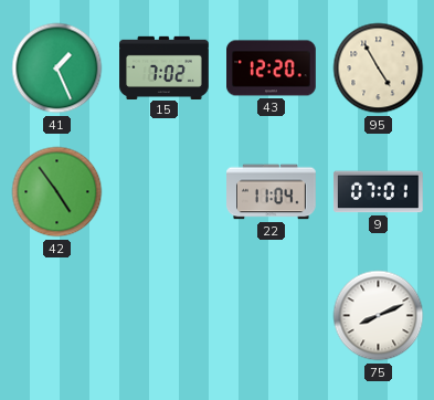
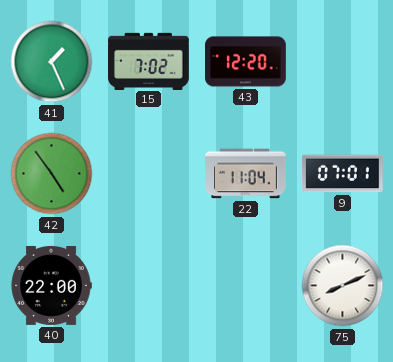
95: 4:55 -> none
40: none -> 22:00
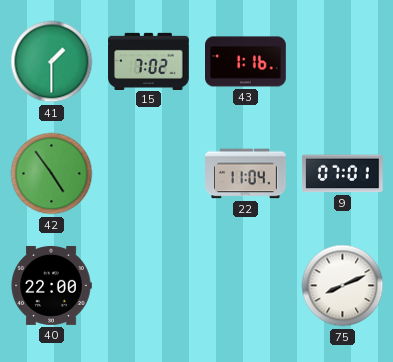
41: 1:26 -> 1:30
43: 12:20 -> 1:16
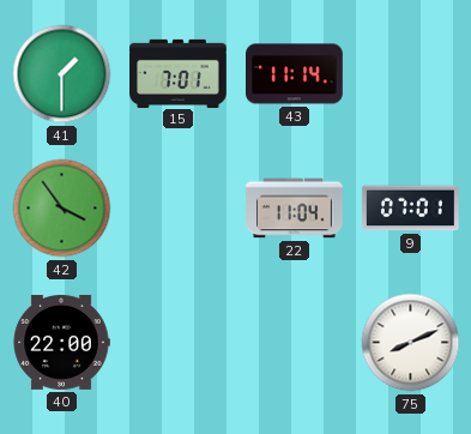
15: 7:02 -> 7:01
43: 1:16 -> 11:14
42: 4:54 -> 3:54
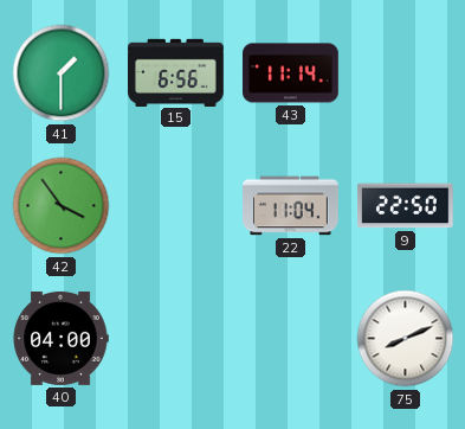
15: 7:01 -> 6:56
9: 07:01 -> 22:50
40: 22:00 -> 04:00
